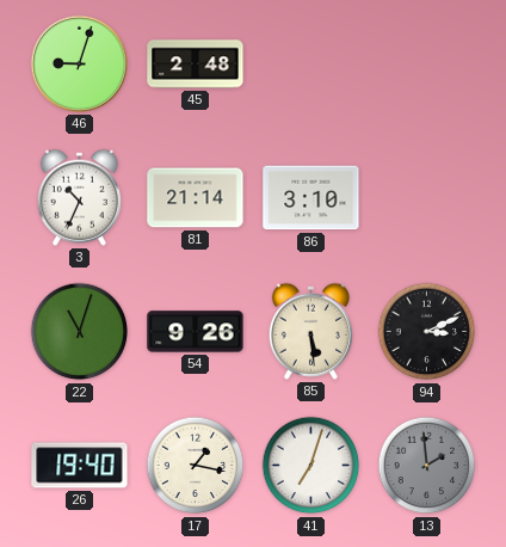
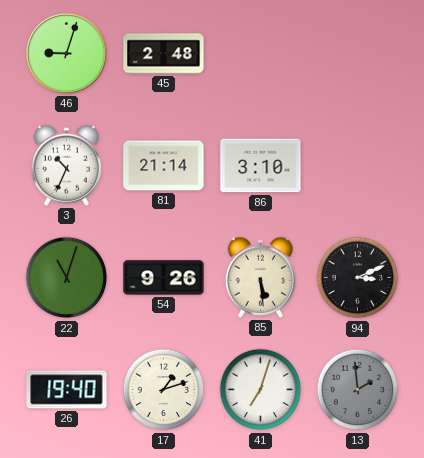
17: 1:17 -> 1:12
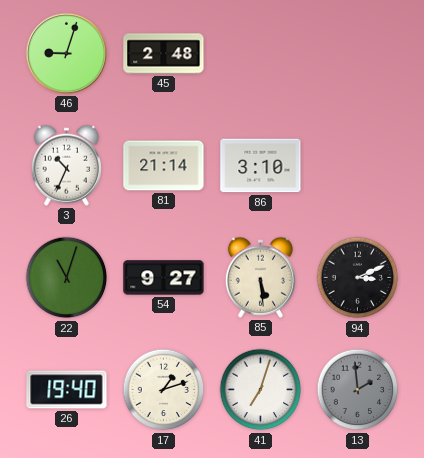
54: 9:26 -> 9:27
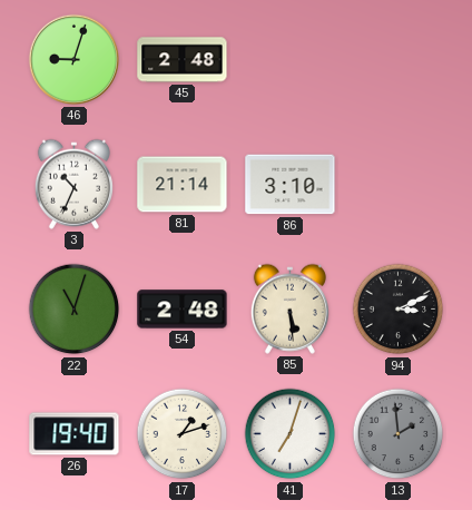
54: 9:27 -> 2:48
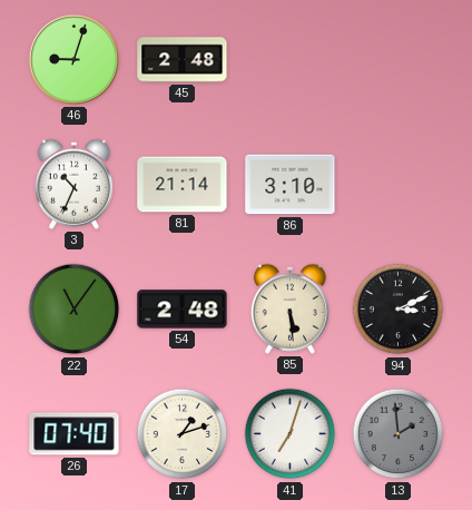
22: 11:03 -> 11:06
26: 19:40 -> 07:40
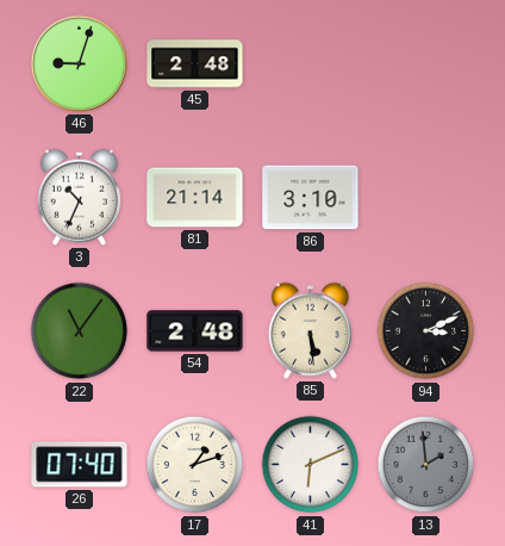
41: 7:03 -> 6:11
